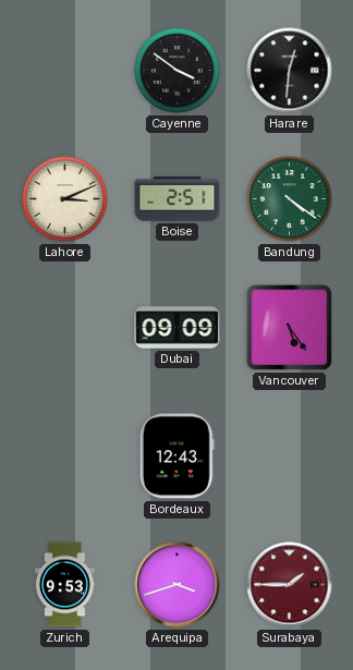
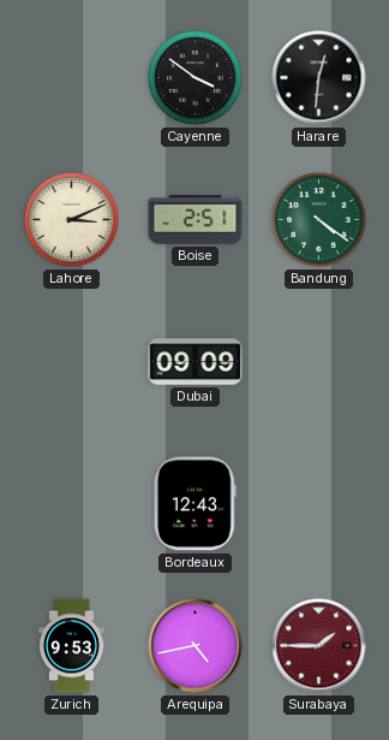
Vancouver: 5:24 -> none
Arequipa: 3:42 -> 4:43
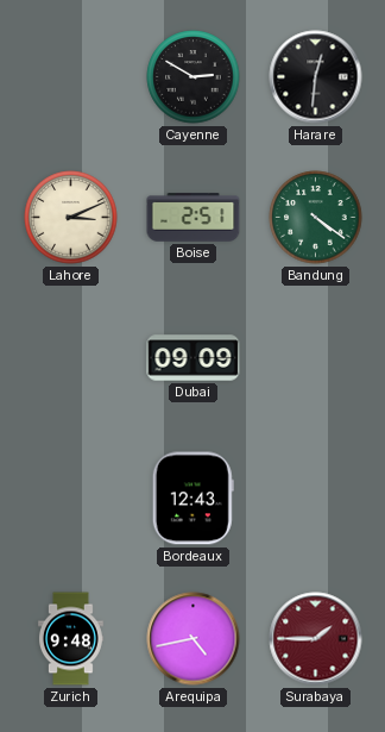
Cayenne: 3:51 -> 2:50
Zurich: 9:53 -> 9:48
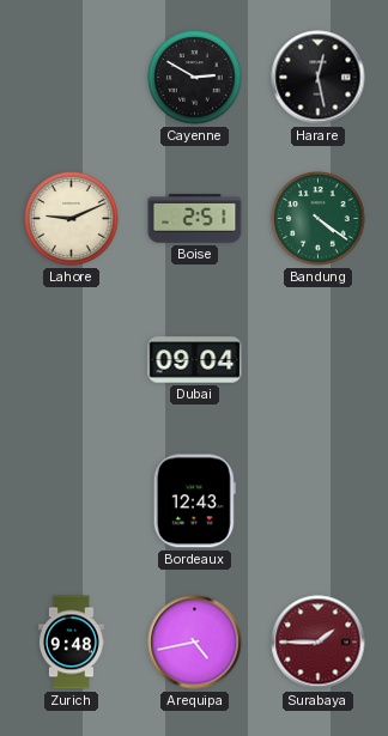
Harare: 12:31 -> 12:28
Lahore: 3:11 -> 9:11
Dubai: 09:09 -> 09:04
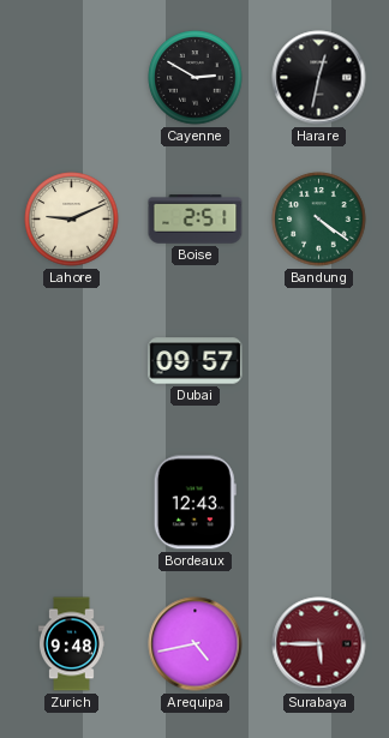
Harare: 12:28 -> 12:32
Dubai: 09:04 -> 09:57
Surabaya: 1:45 -> 5:45
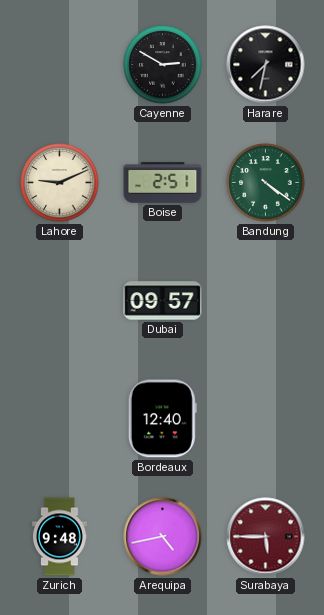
Harare: 12:32 -> 7:32
Bordeaux: 12:43 -> 12:40
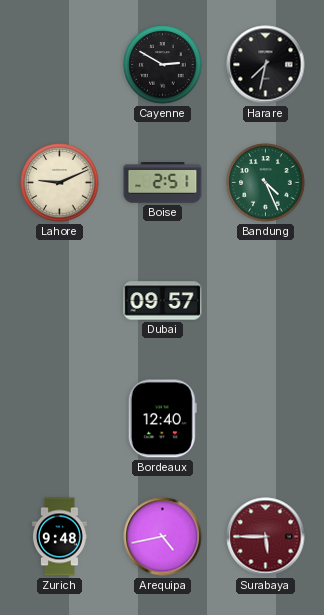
Bandung: 4:21 -> 4:26
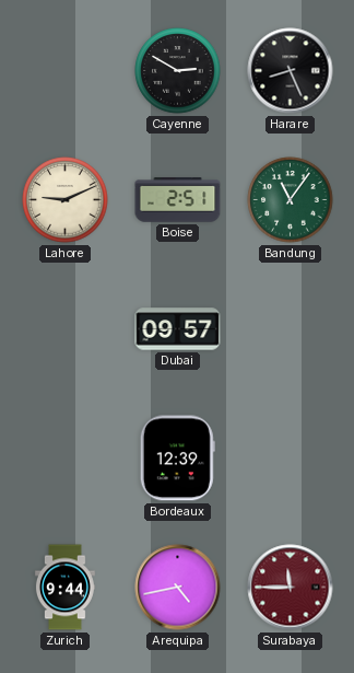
Harare: 7:32 -> 8:26
Bandung: 4:26 -> 11:06
Bordeaux: 12:40 -> 12:39
Zurich: 9:48 -> 9:44
Surabaya: 5:45 -> 11:45
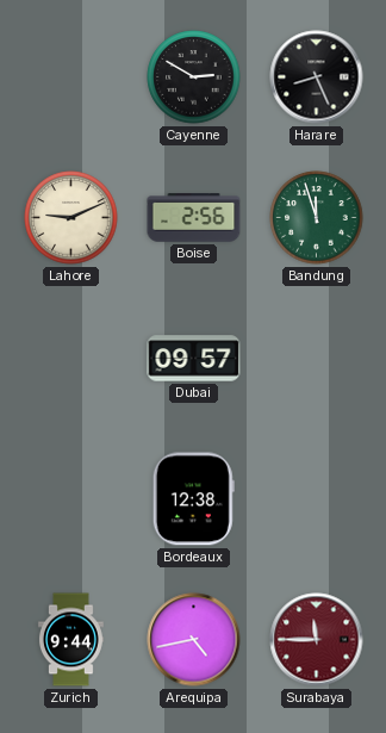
Boise: 2:51 -> 2:56
Bandung: 11:06 -> 11:57
Bordeaux: 12:39 -> 12:38
